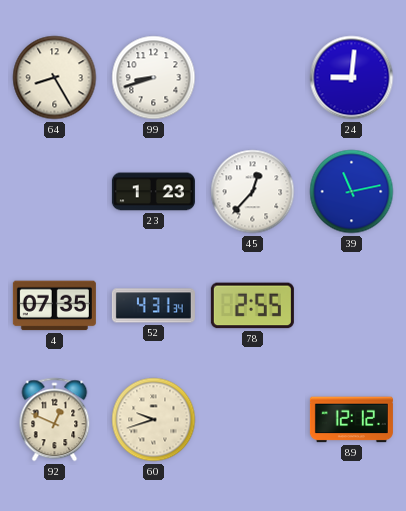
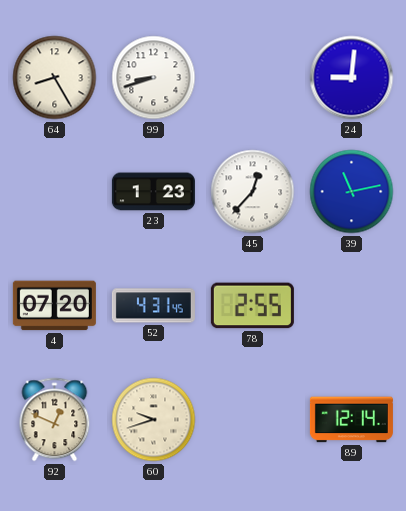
4: 07:35 -> 07:20
52: 4:31:34 -> 4:31:45
89: 12:12 -> 12:14
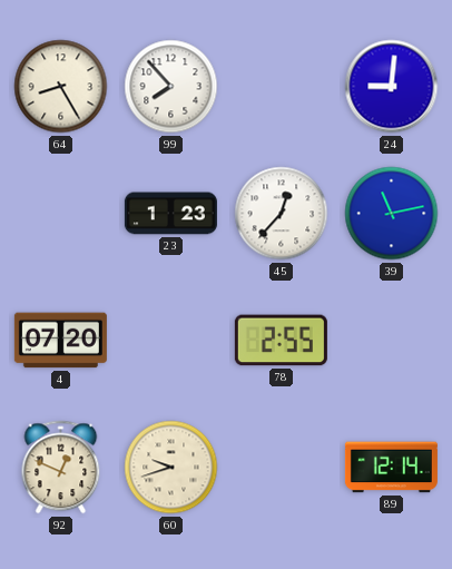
99: 8:42 -> 7:53
52: 4:31 -> none
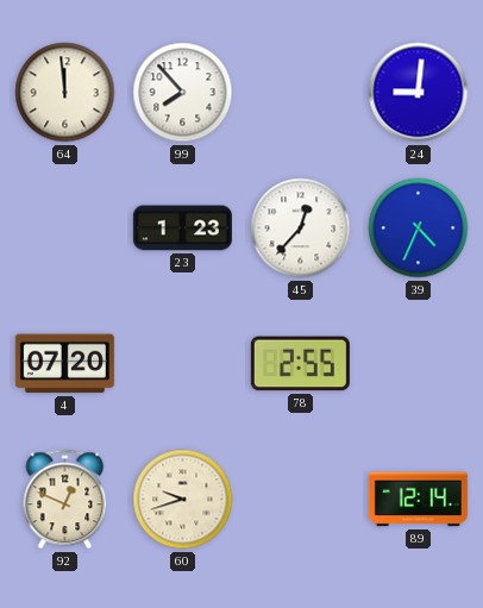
64: 8:25 -> 11:59
39: 11:13 -> 4:34
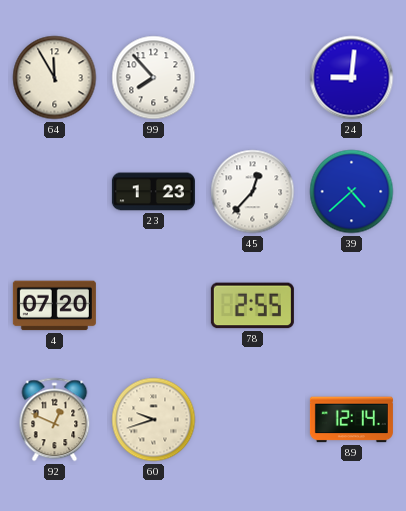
64: 11:59 -> 11:55
39: 4:34 -> 4:38
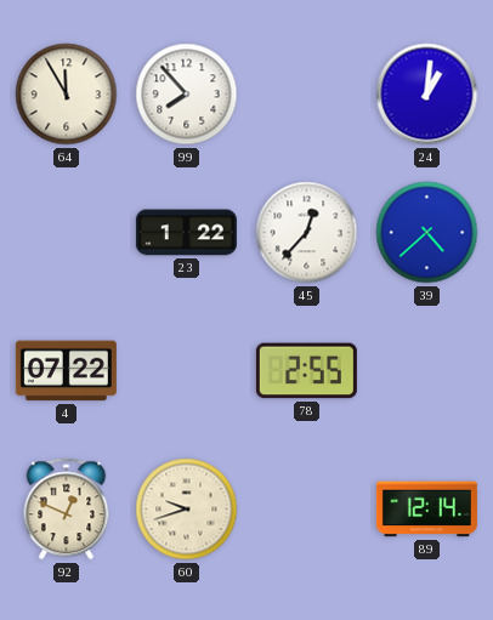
24: 9:01 -> 1:01
23: 1:23 -> 1:22
4: 07:20 -> 07:22
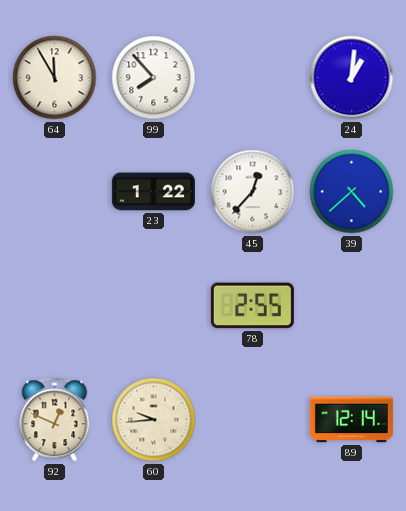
4: 07:22 -> none
60: 9:42 -> 9:44
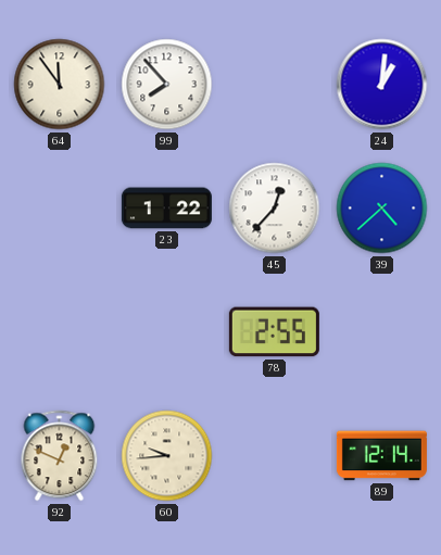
64: 11:55 -> 11:54
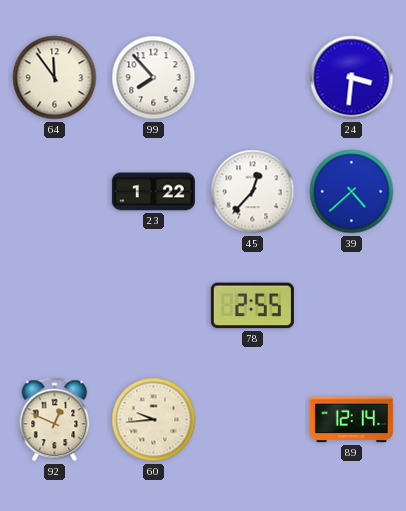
24: 1:01 -> 3:31
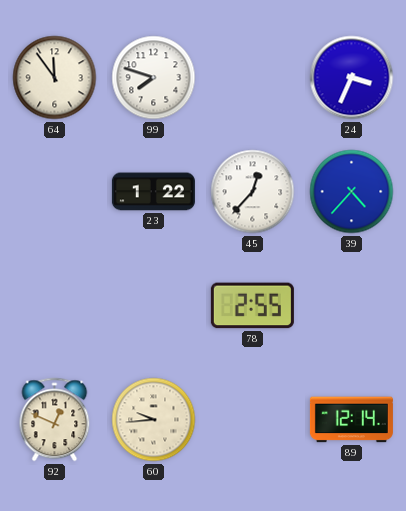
99: 7:53 -> 7:48
24: 3:31 -> 3:34
39: 4:38 -> 4:37
